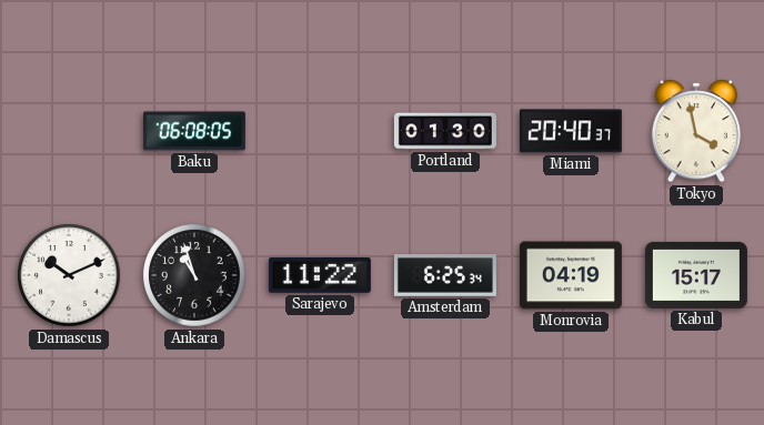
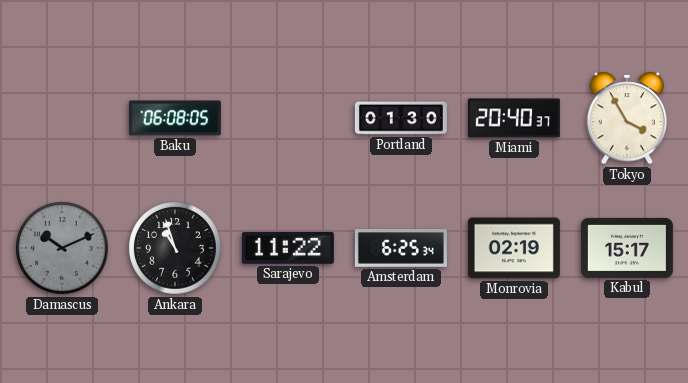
Tokyo: 3:58 -> 3:55
Damascus dial: white -> grey
Monrovia: 04:19 -> 02:19
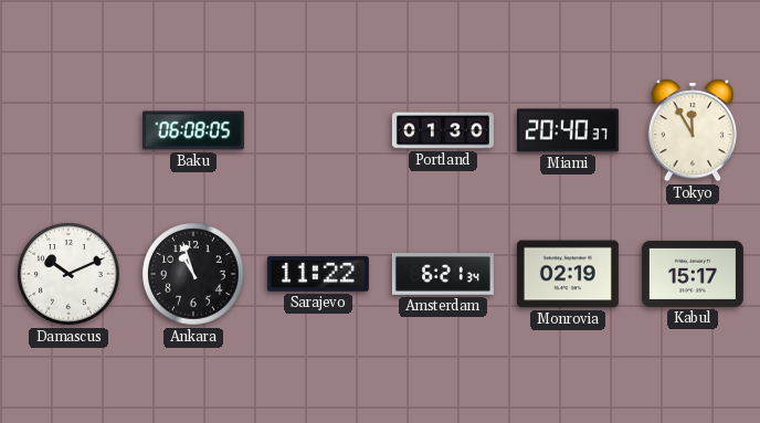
Tokyo: 3:55 -> 11:55
Damascus dial: grey -> white
Amsterdam: 6:25 -> 6:21
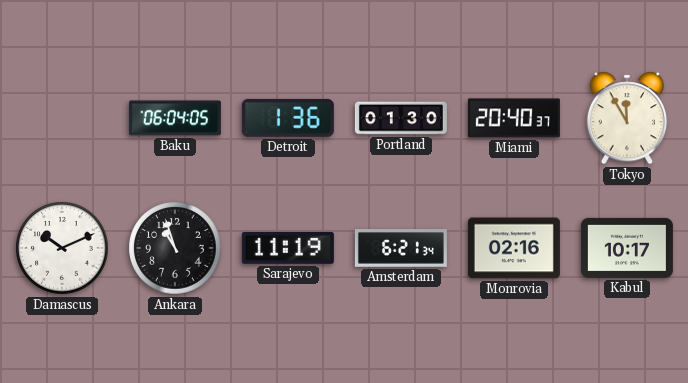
Baku: 06:08 -> 06:04
Detroit: none -> 1:36
Sarajevo: 11:22 -> 11:19
Monrovia: 02:19 -> 02:16
Kabul: 15:17 -> 10:17
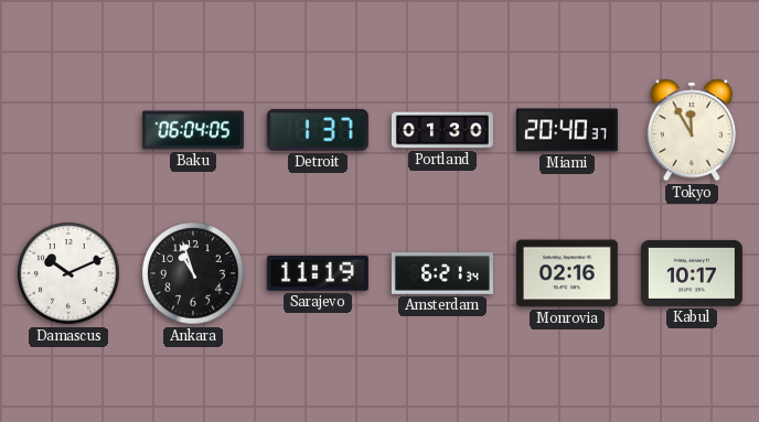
Detroit: 1:36 -> 1:37
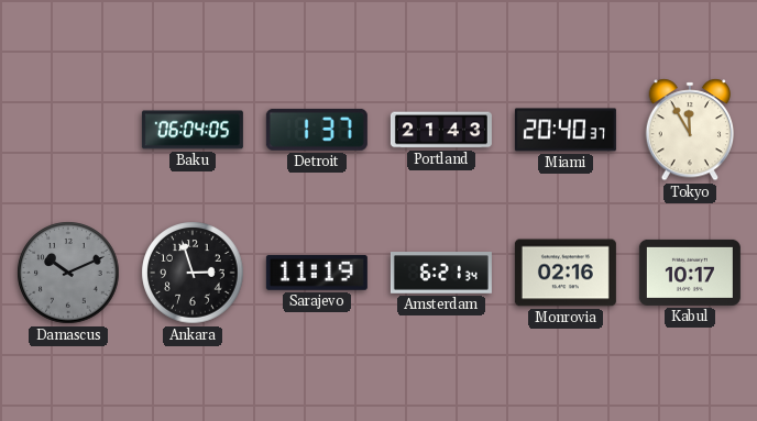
Portland: 01:30 -> 21:43
Damascus dial: white -> grey
Ankara: 10:57 -> 2:57
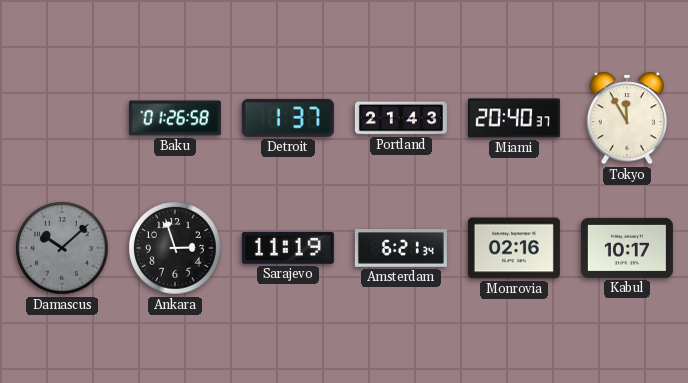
Baku: 06:04 -> 01:26
Damascus: 10:11 -> 10:08
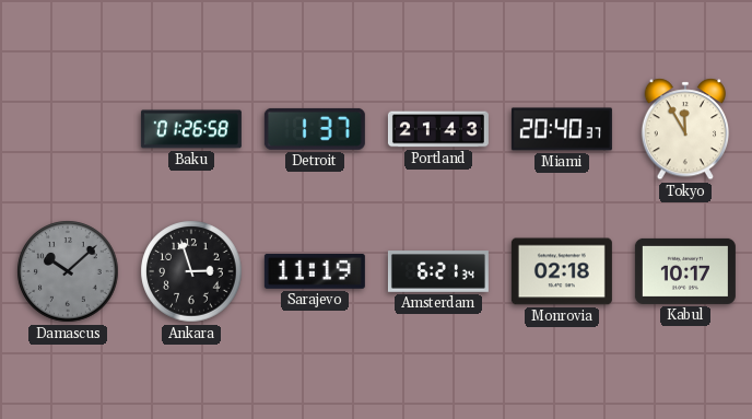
Monrovia: 02:16 -> 02:18
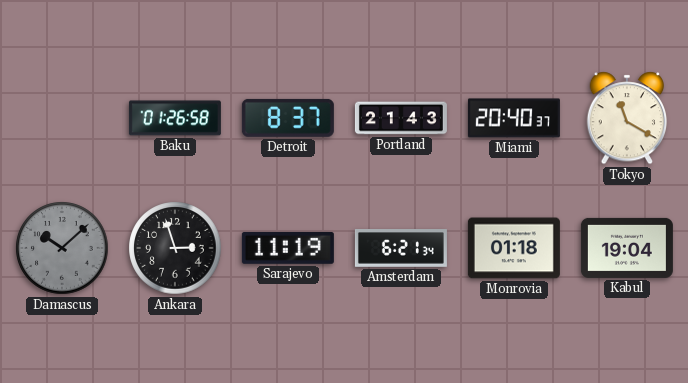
Detroit: 1:37 -> 8:37
Tokyo: 11:55 -> 11:20
Monrovia: 02:18 -> 01:18
Kabul: 10:17 -> 19:04
